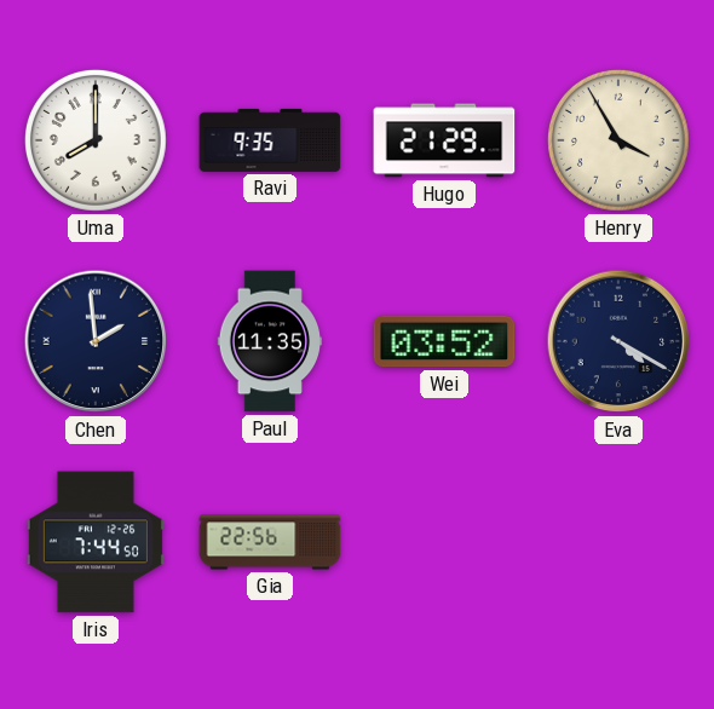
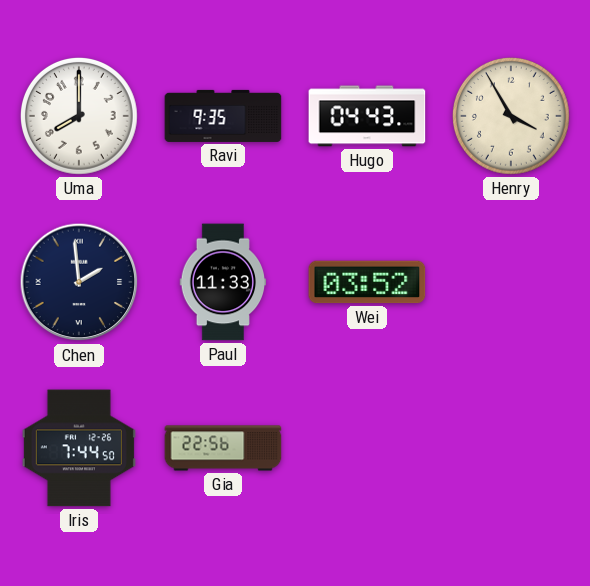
Hugo: 21:29 -> 04:43
Paul: 11:35 -> 11:33
Eva: 4:20 -> none
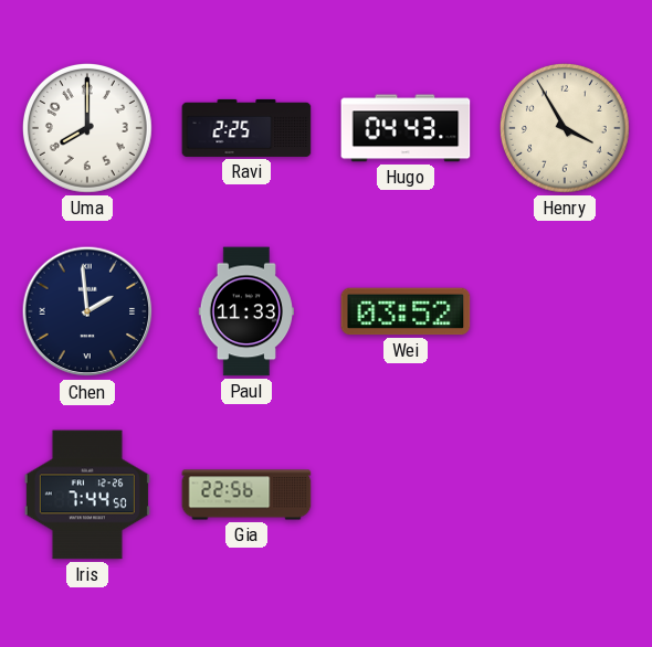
Ravi: 9:35 -> 2:25
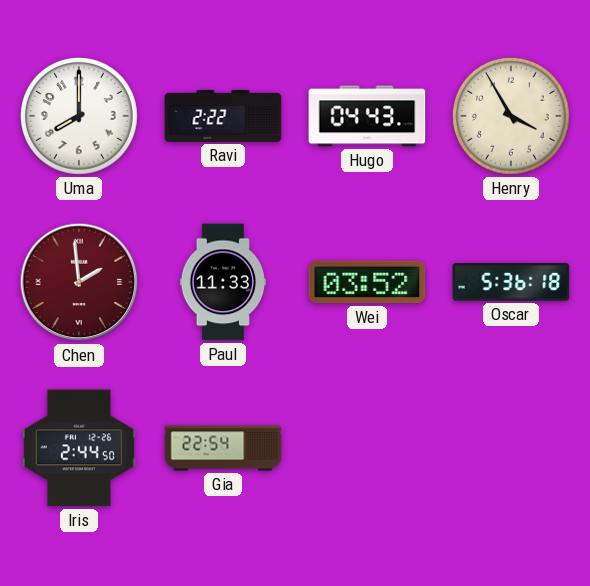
Ravi: 2:25 -> 2:22
Chen dial: navy -> burgundy
Oscar: none -> 5:36
Iris: 7:44 -> 2:44
Gia: 22:56 -> 22:54
